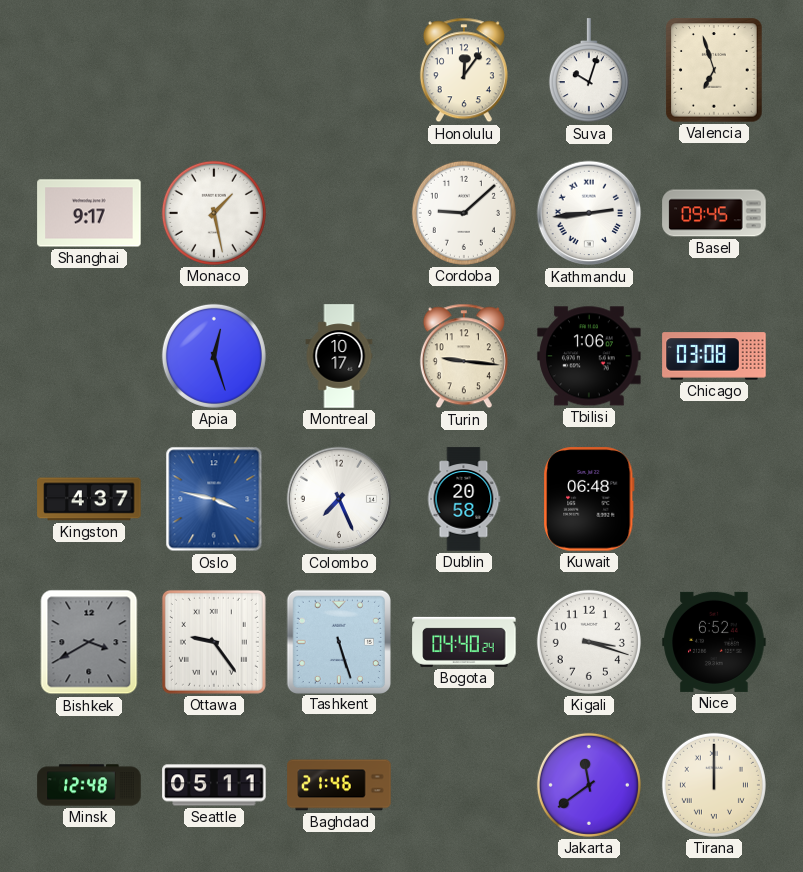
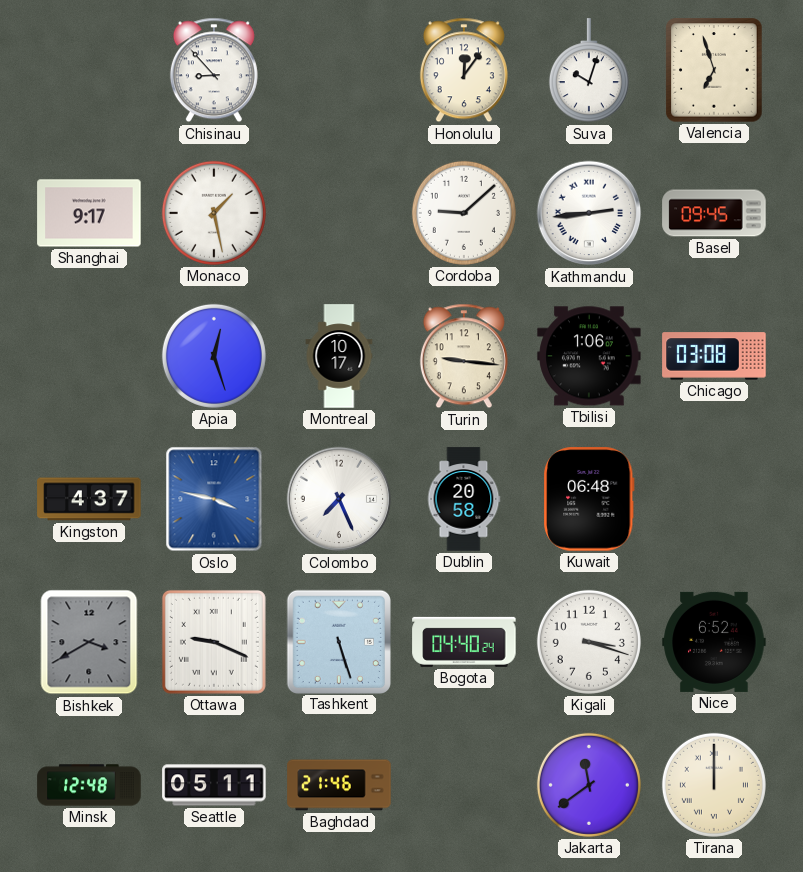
Chisinau: none -> 8:53
Ottawa: 9:24 -> 9:19
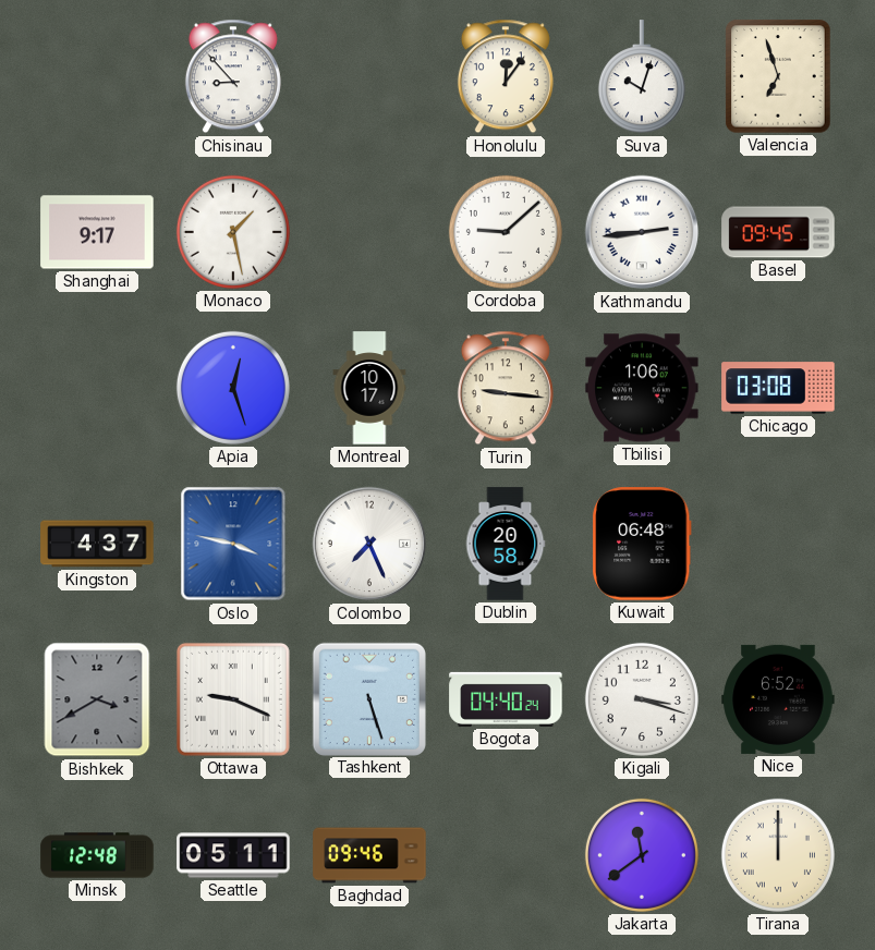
Baghdad: 21:46 -> 09:46
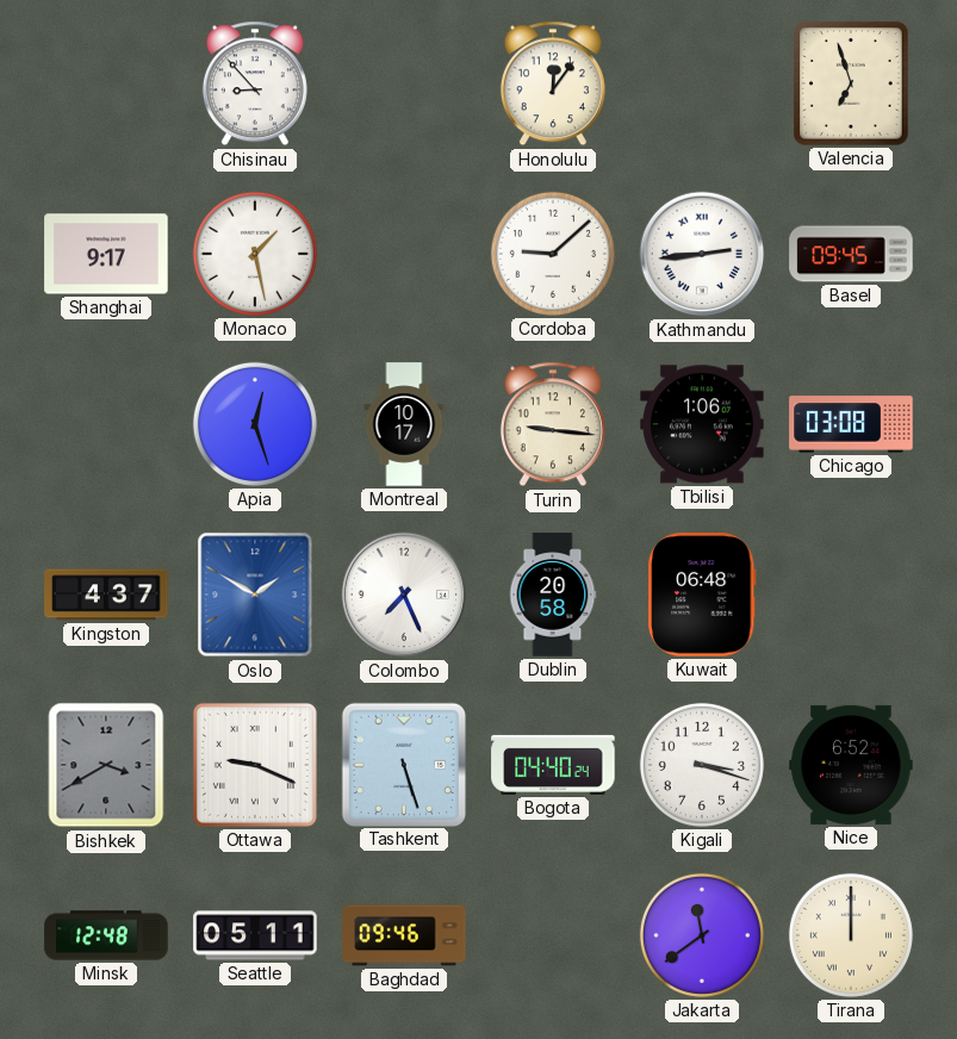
Suva: 10:03 -> none
Oslo: 3:47 -> 1:50
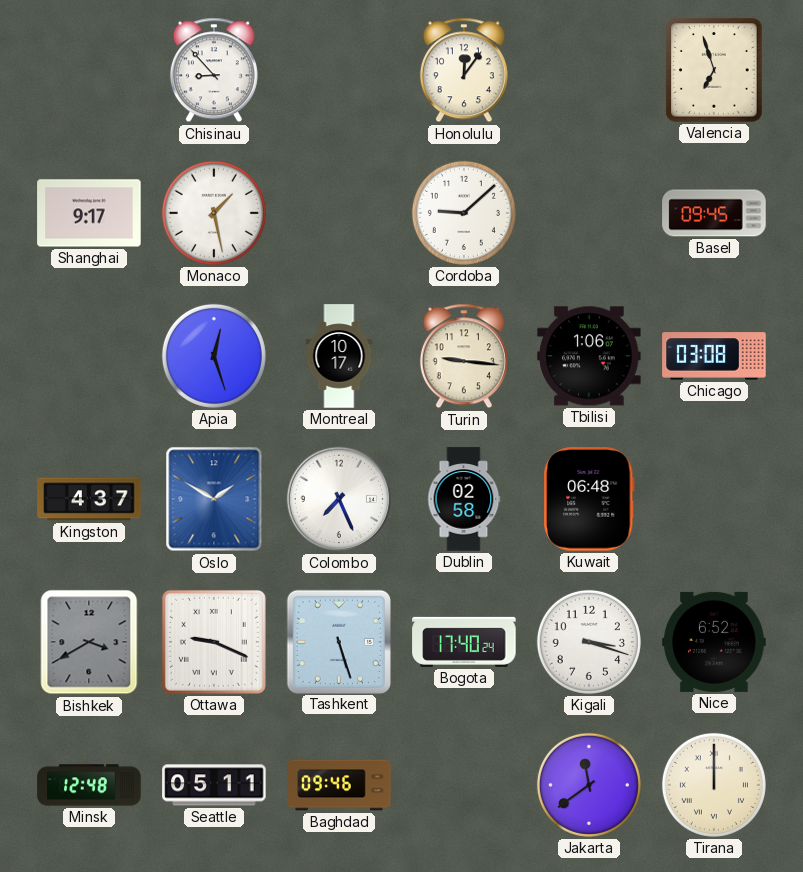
Kathmandu: 2:44 -> none
Dublin: 20:58 -> 02:58
Bogota: 04:40 -> 17:40
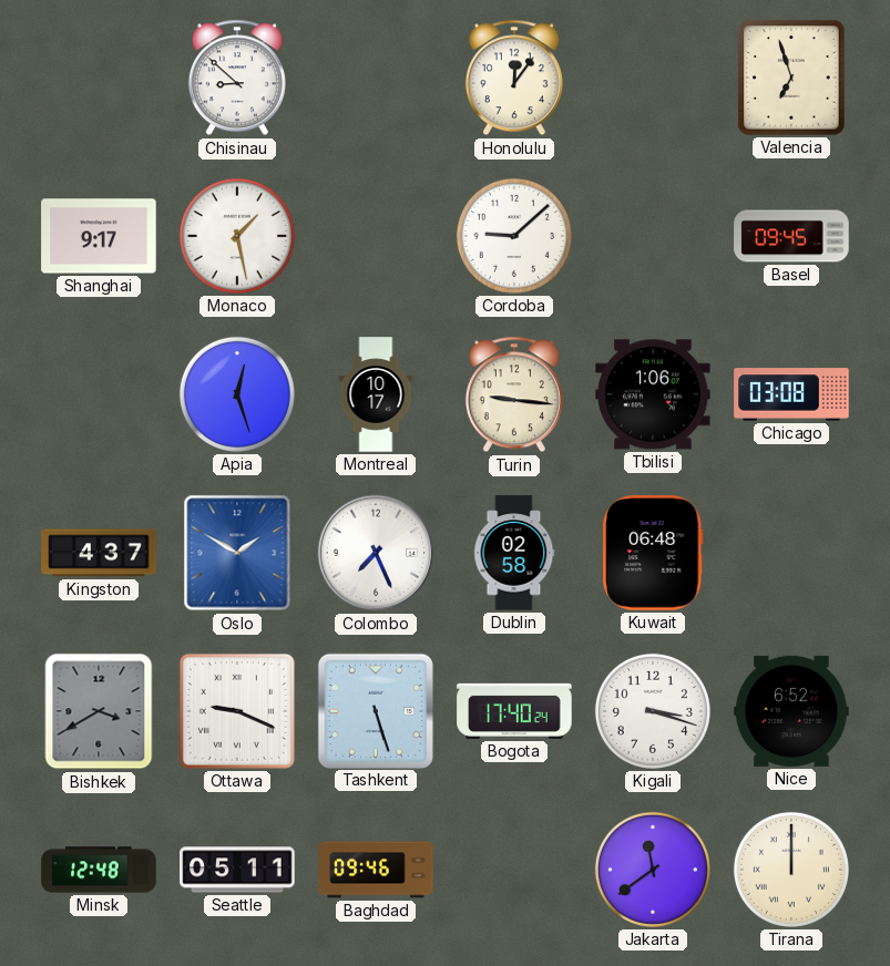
Chisinau: 8:53 -> 8:52
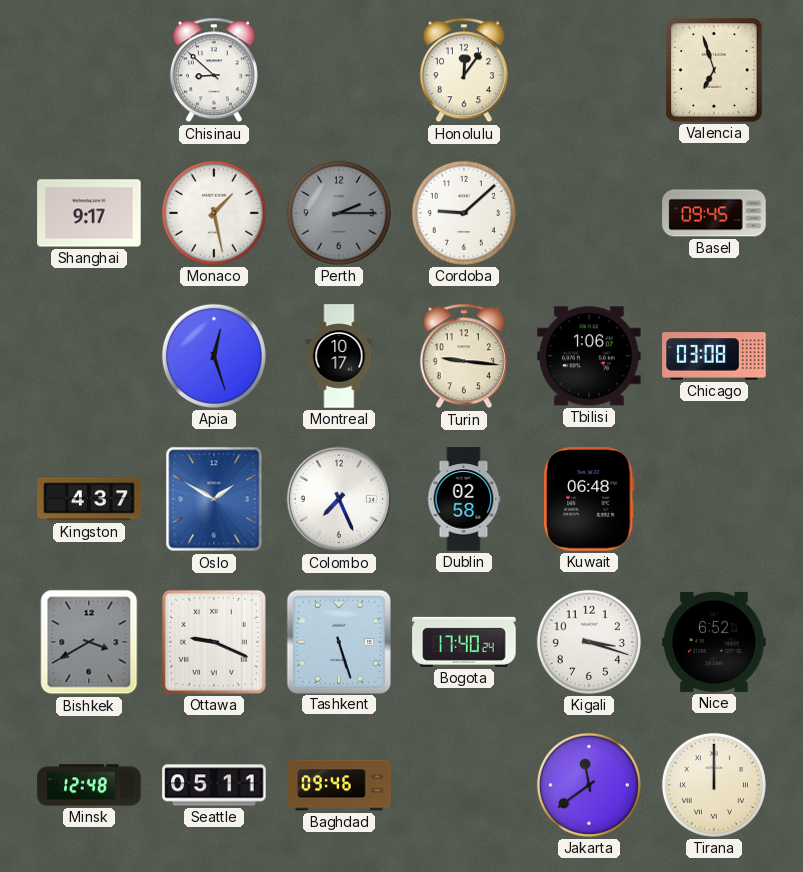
Perth: none -> 2:15
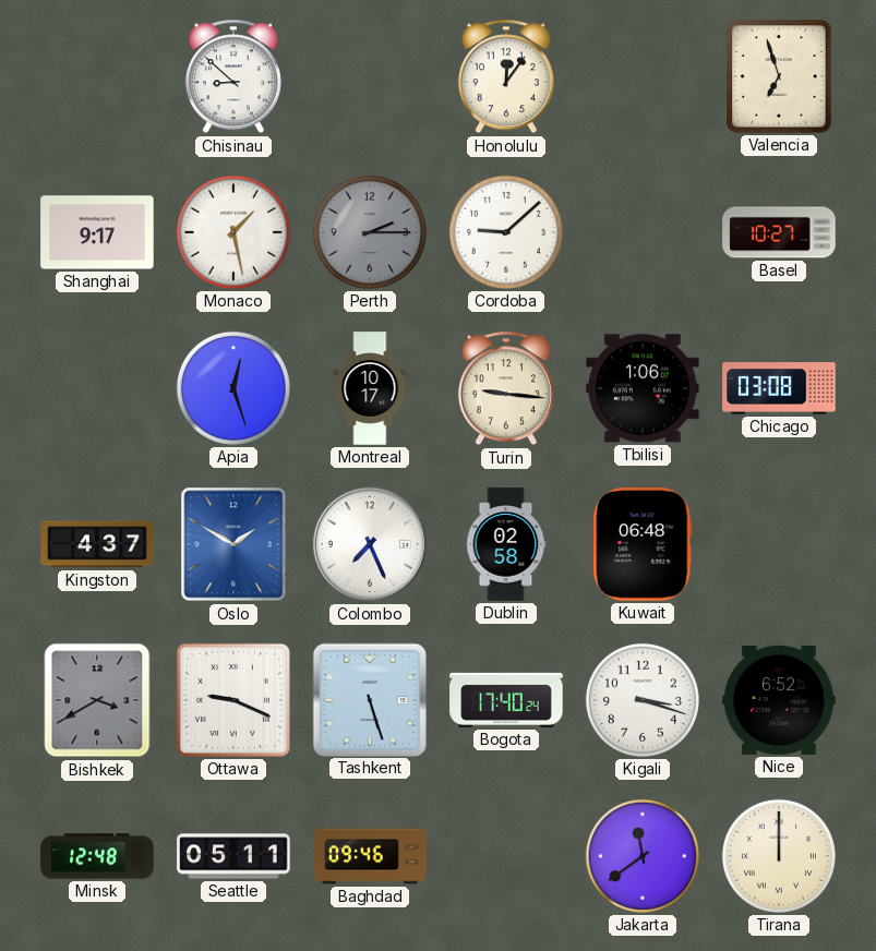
Basel: 09:45 -> 10:27
